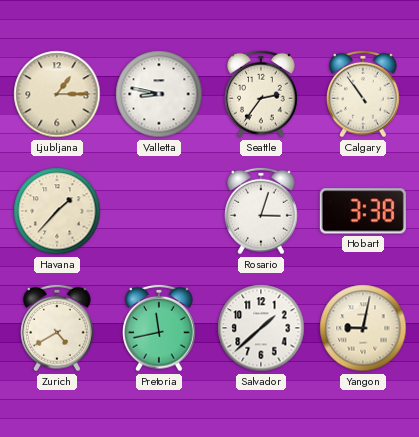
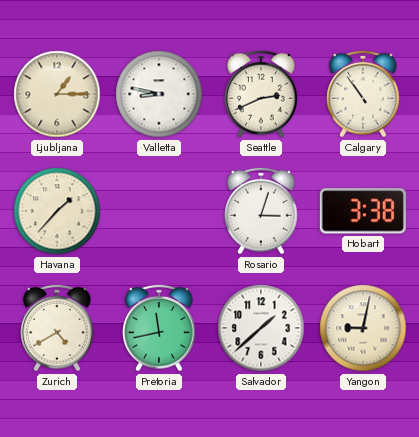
Seattle: 2:36 -> 2:41
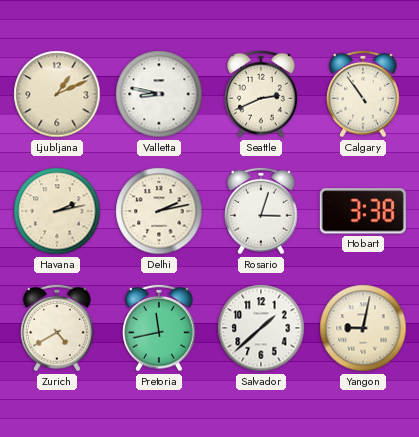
Ljubljana: 1:15 -> 1:11
Havana: 1:37 -> 2:13
Delhi: none -> 2:13
